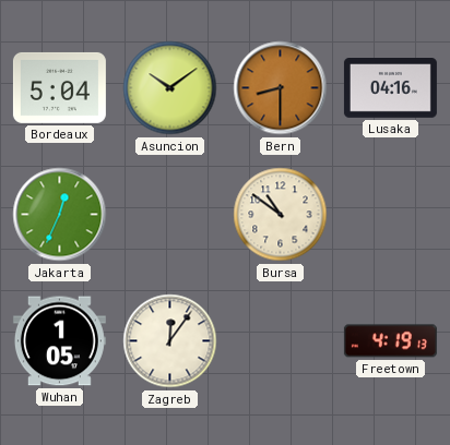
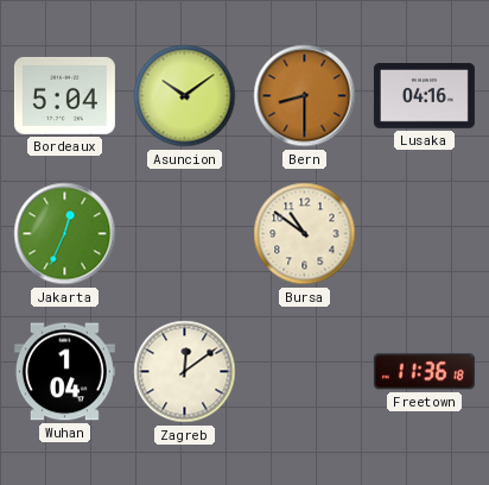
Wuhan: 1:05 -> 1:04
Zagreb: 12:06 -> 12:09
Freetown: 4:19 -> 11:36
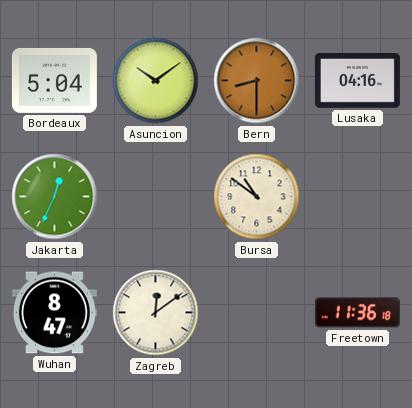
Wuhan: 1:04 -> 8:47
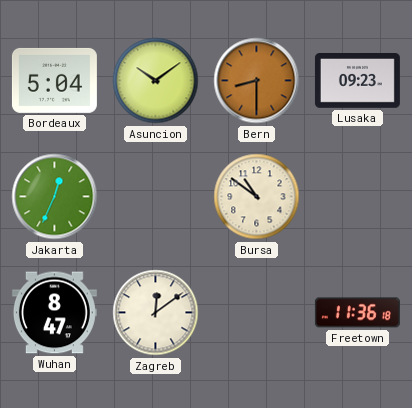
Lusaka: 04:16 -> 09:23
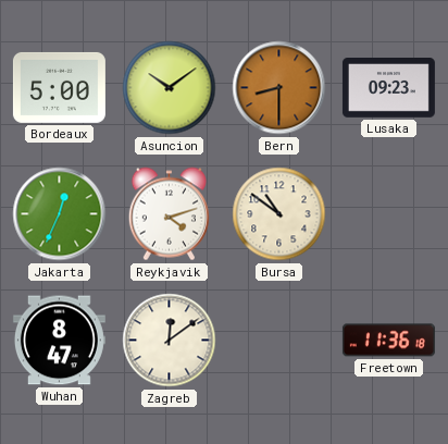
Bordeaux: 5:04 -> 5:00
Reykjavik: none -> 4:12
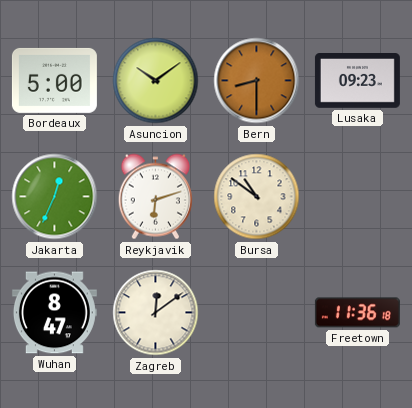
Reykjavik: 4:12 -> 6:12
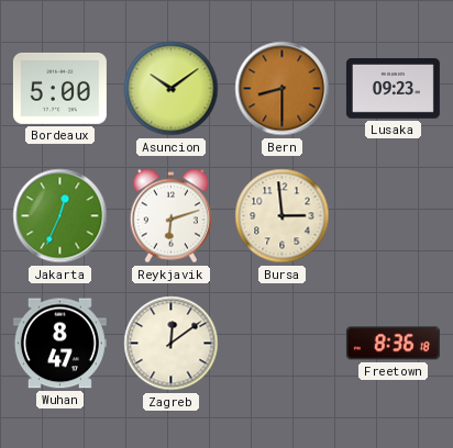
Bursa: 10:51 -> 2:59
Freetown: 11:36 -> 8:36
